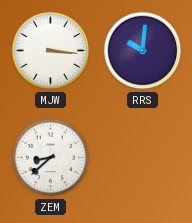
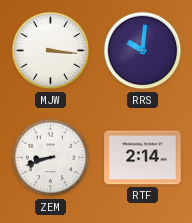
ZEM: 8:38 -> 8:42
RTF: none -> 2:14
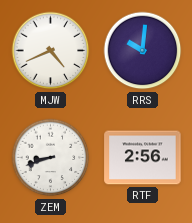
MJW: 3:16 -> 4:41
RTF: 2:14 -> 2:56
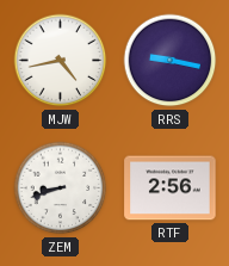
MJW: 4:41 -> 4:43
RRS: 10:01 -> 9:17
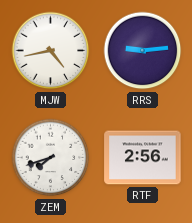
RRS: 9:17 -> 9:14
ZEM: 8:42 -> 7:42
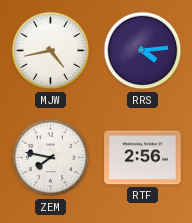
RRS: 9:14 -> 4:14
ZEM: 7:42 -> 7:47
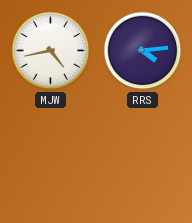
ZEM: 7:47 -> none
RTF: 2:56 -> none
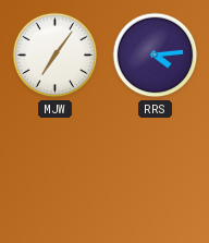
MJW: 4:43 -> 7:06
